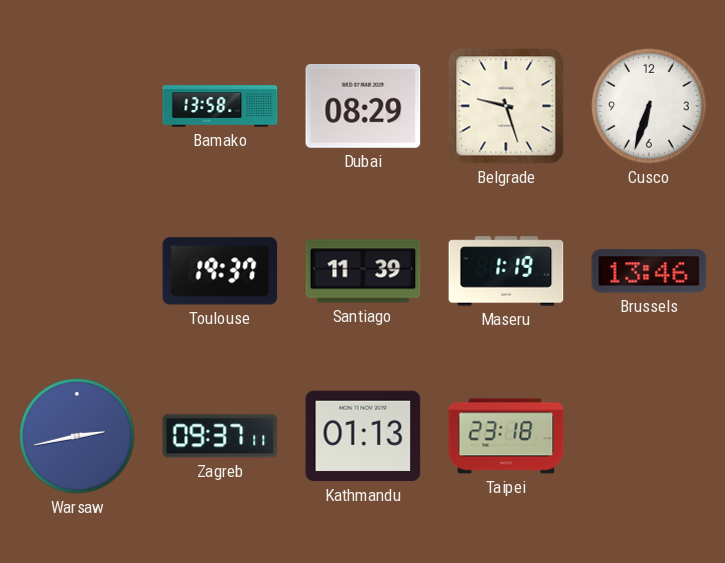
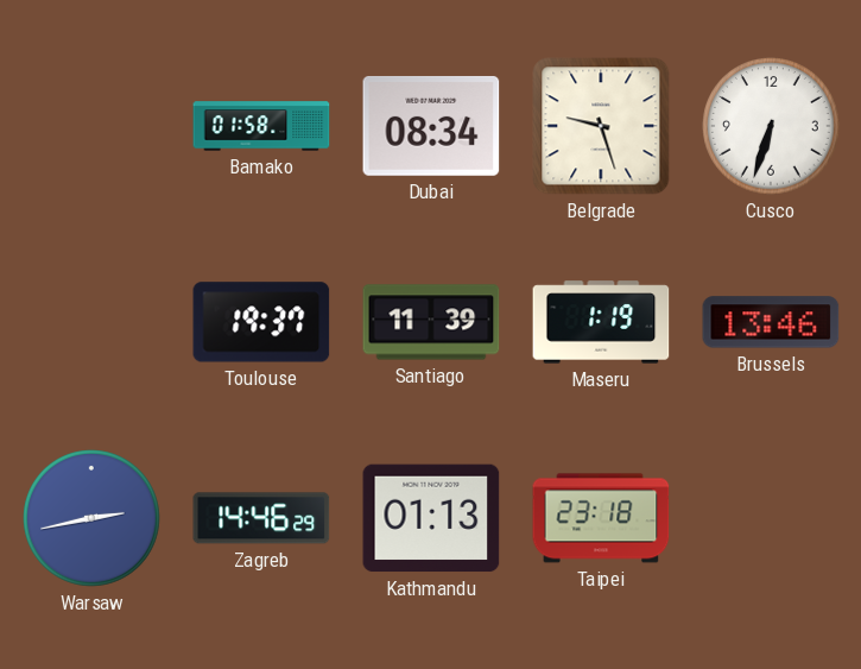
Bamako: 13:58 -> 01:58
Dubai: 08:29 -> 08:34
Zagreb: 09:37 -> 14:46
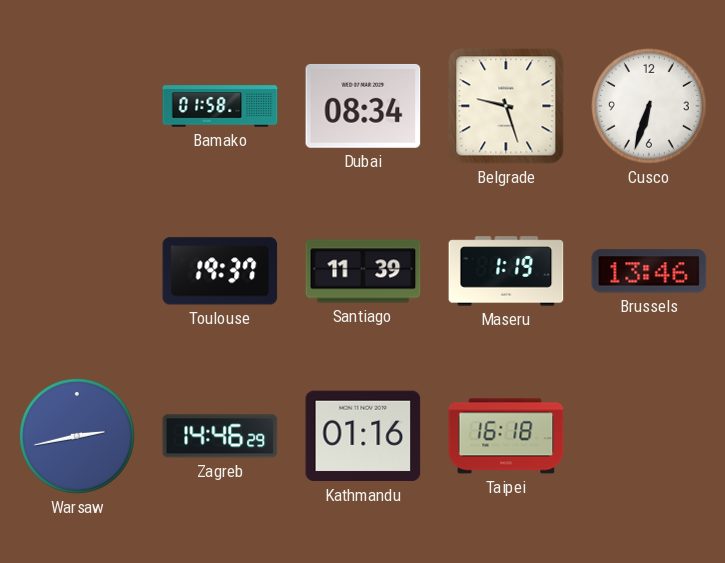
Kathmandu: 01:13 -> 01:16
Taipei: 23:18 -> 16:18
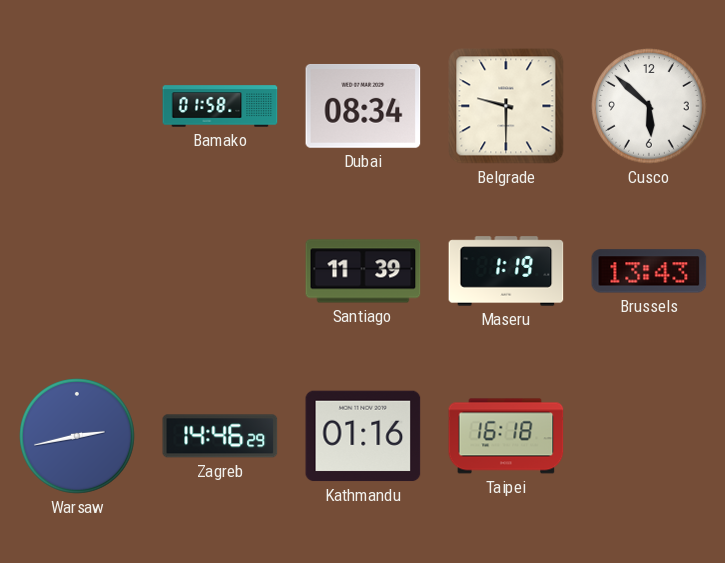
Belgrade: 9:27 -> 9:30
Cusco: 6:33 -> 5:52
Toulouse: 19:37 -> none
Brussels: 13:46 -> 13:43
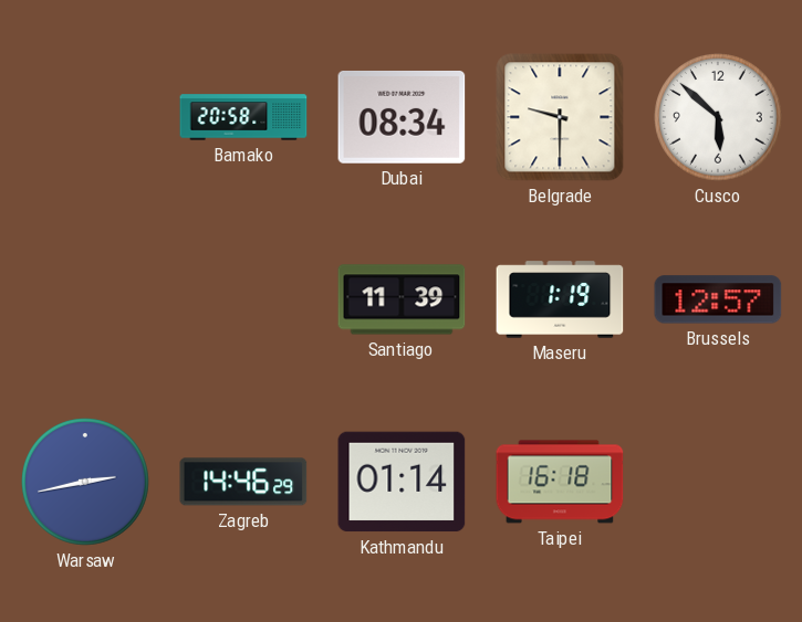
Bamako: 01:58 -> 20:58
Brussels: 13:43 -> 12:57
Kathmandu: 01:16 -> 01:14
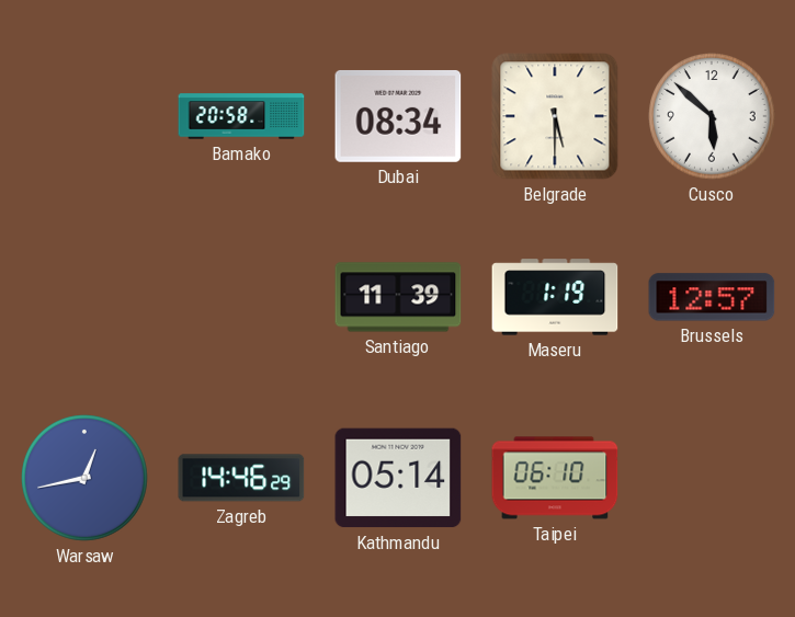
Belgrade: 9:30 -> 5:30
Warsaw: 2:43 -> 12:43
Kathmandu: 01:14 -> 05:14
Taipei: 16:18 -> 06:10
